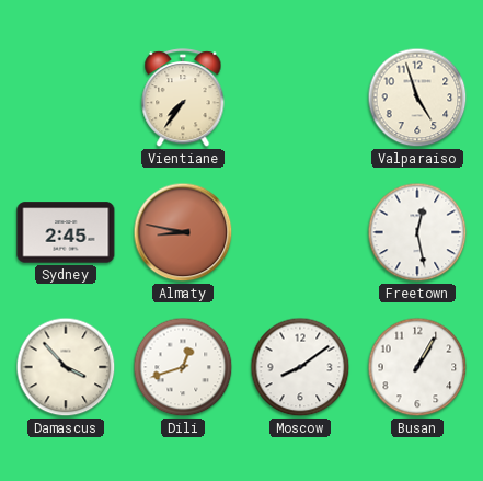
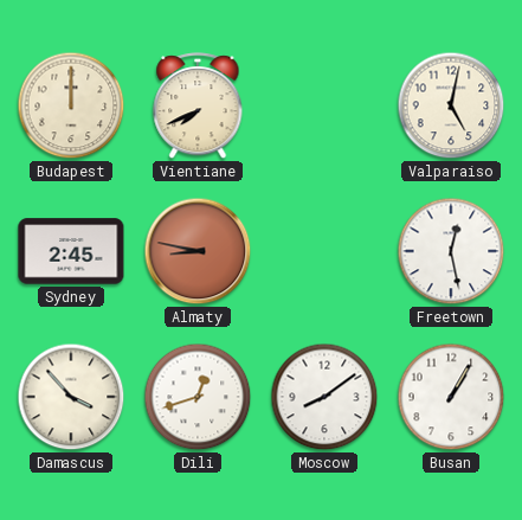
Budapest: none -> 12:00
Vientiane: 7:36 -> 7:41
Valparaiso: 4:57 -> 5:02
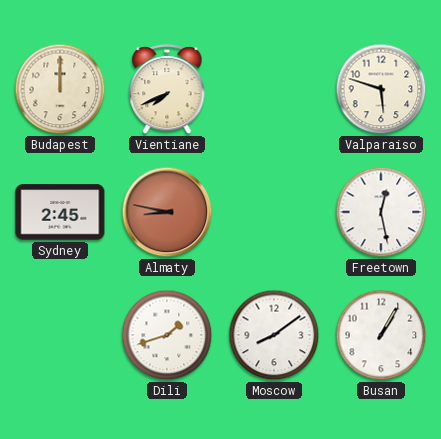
Valparaiso: 5:02 -> 5:48
Damascus: 3:53 -> none
Dili: 12:42 -> 1:42
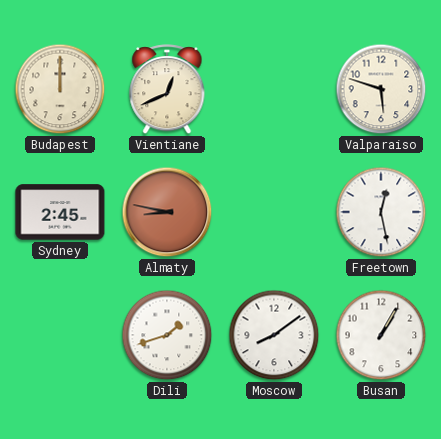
Vientiane: 7:41 -> 12:41
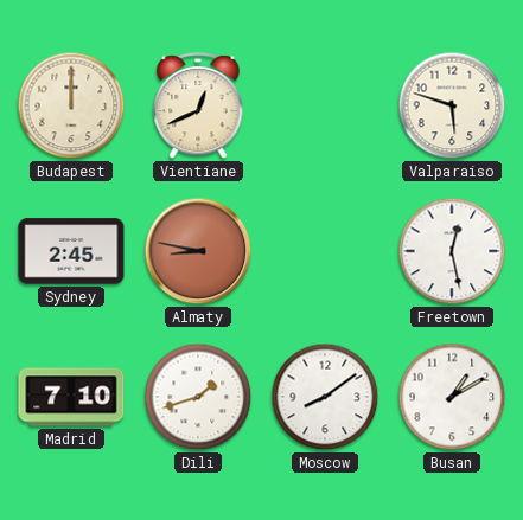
Madrid: none -> 7:10
Busan: 1:05 -> 1:10
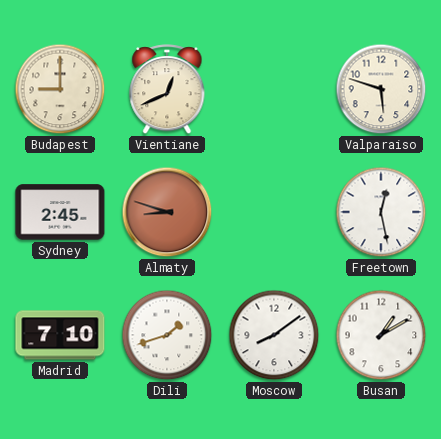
Budapest: 12:00 -> 9:00
Almaty: 8:47 -> 8:48
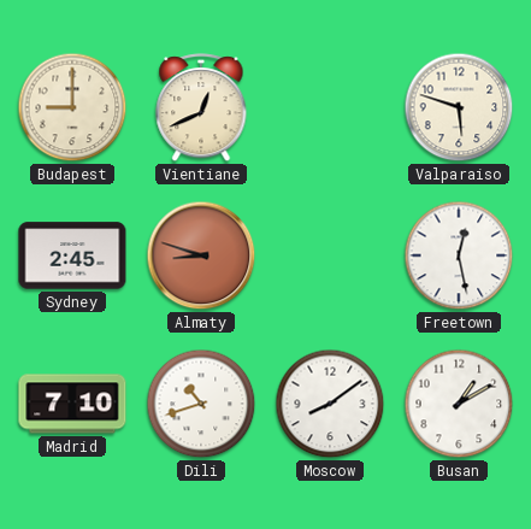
Dili: 1:42 -> 10:42
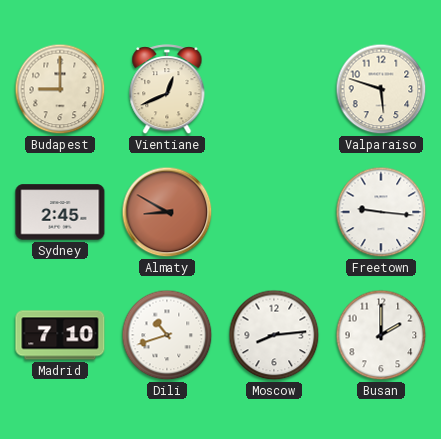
Almaty: 8:48 -> 8:50
Freetown: 12:28 -> 9:16
Moscow: 8:09 -> 8:14
Busan: 1:10 -> 2:00
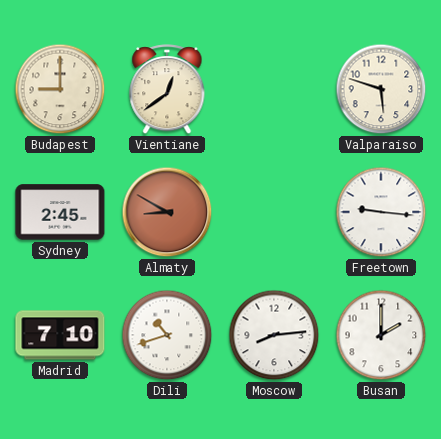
Vientiane: 12:41 -> 12:39
